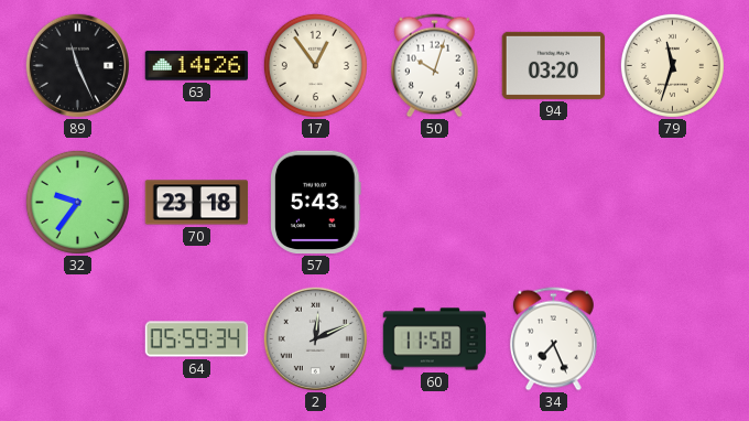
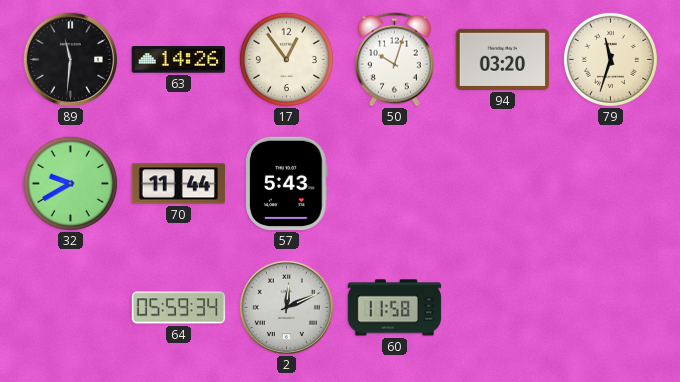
89: 11:26 -> 11:31
32: 9:36 -> 9:40
70: 23:18 -> 11:44
34: 7:26 -> none
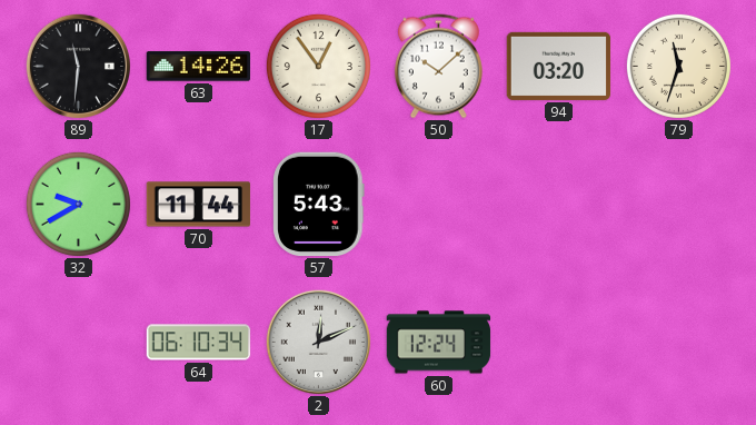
50: 10:03 -> 10:08
64: 05:59 -> 06:10
60: 11:58 -> 12:24
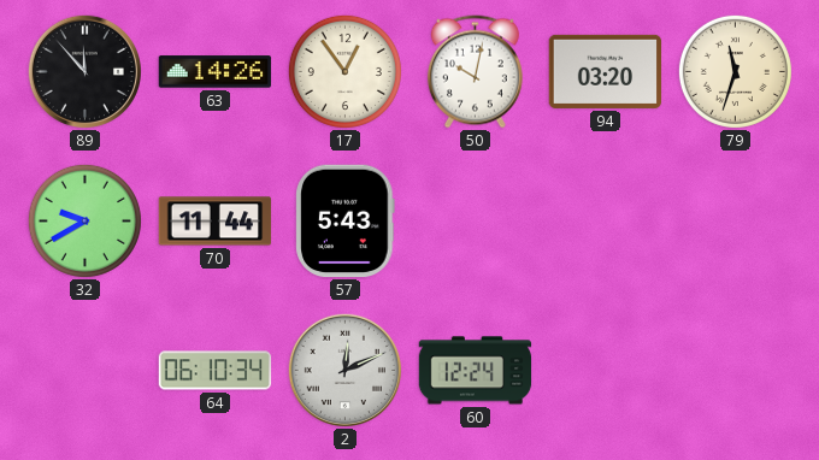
89: 11:31 -> 11:53
50: 10:08 -> 10:02
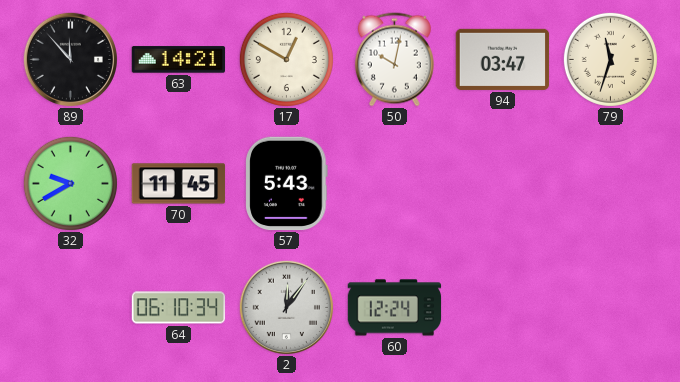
63: 14:26 -> 14:21
17: 12:54 -> 12:50
94: 03:20 -> 03:47
70: 11:44 -> 11:45
2: 12:11 -> 12:06
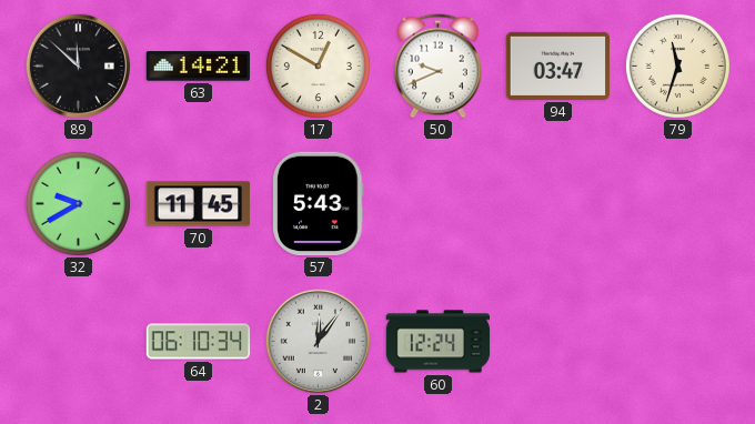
89: 11:53 -> 11:52
50: 10:02 -> 9:41
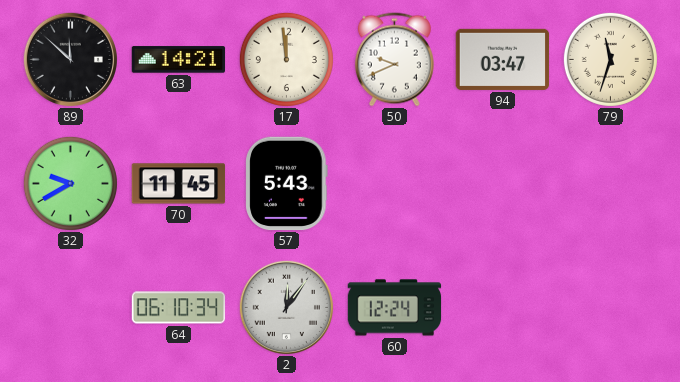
17: 12:50 -> 11:59
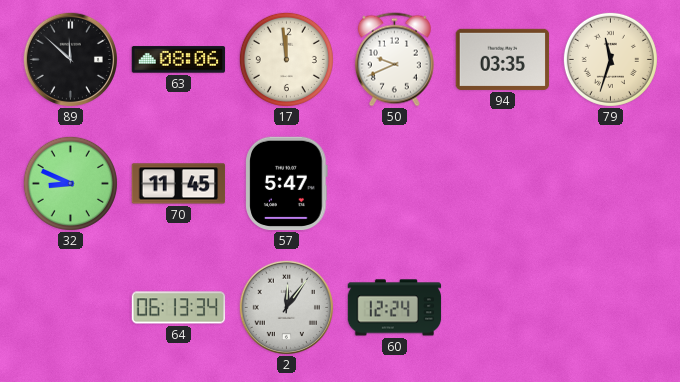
63: 14:21 -> 08:06
94: 03:47 -> 03:35
32: 9:40 -> 8:49
57: 5:43 -> 5:47
64: 06:10 -> 06:13
